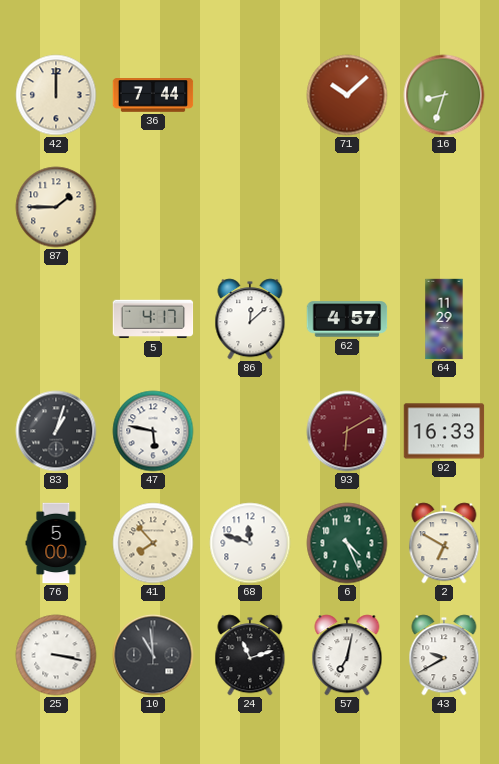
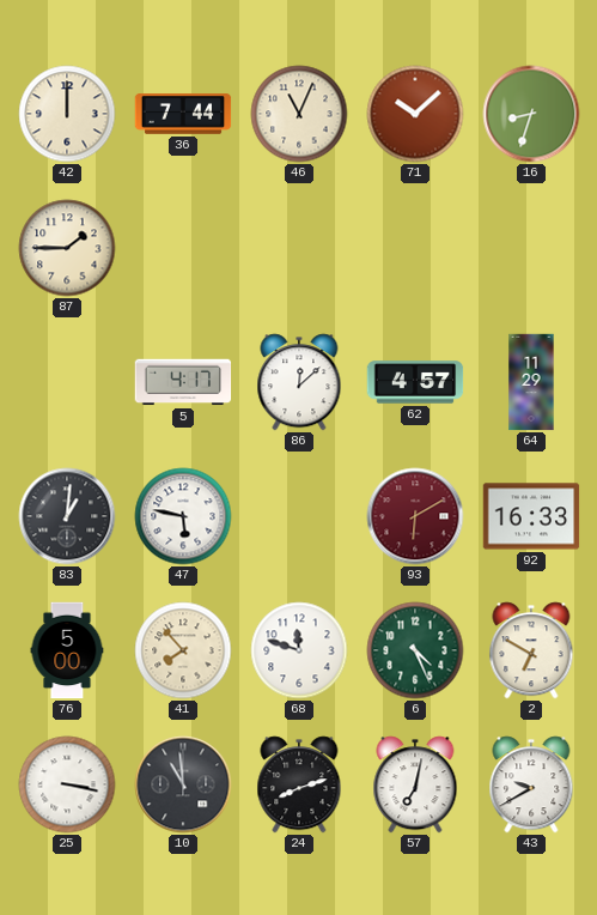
46: none -> 11:04
83: 1:03 -> 1:01
24: 11:12 -> 8:12
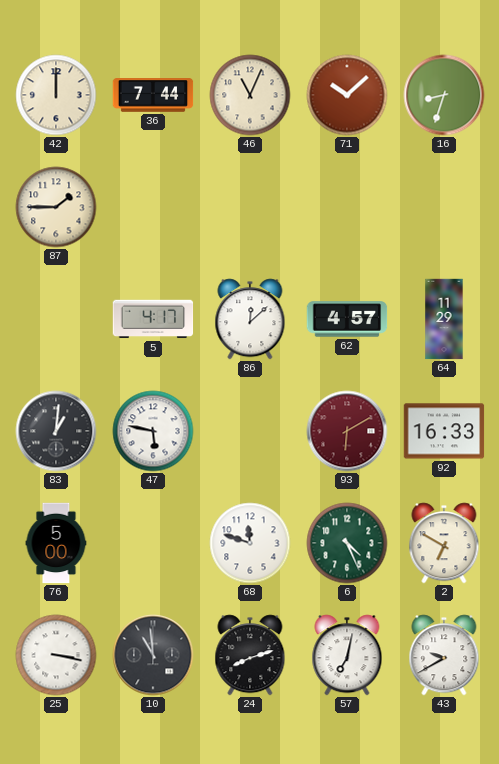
41: 7:53 -> none
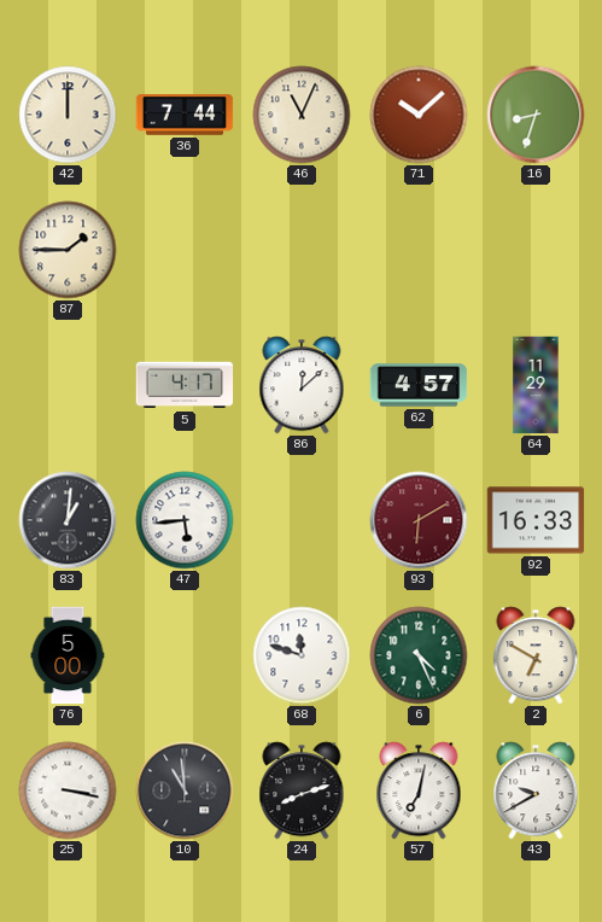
47: 5:47 -> 5:44
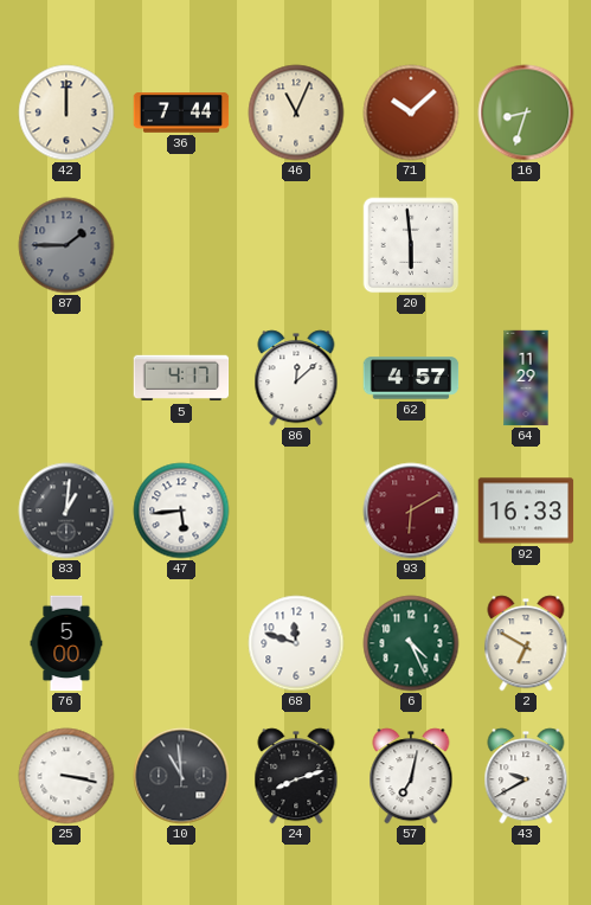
87 dial: cream -> grey
20: none -> 5:59
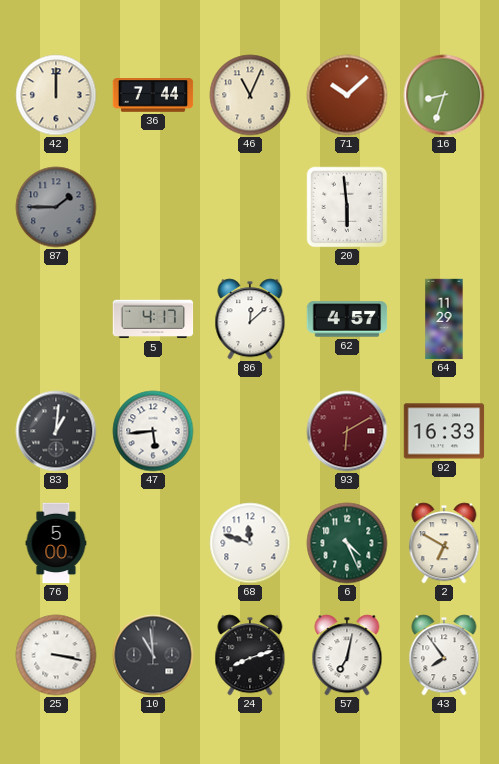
43: 9:40 -> 7:54
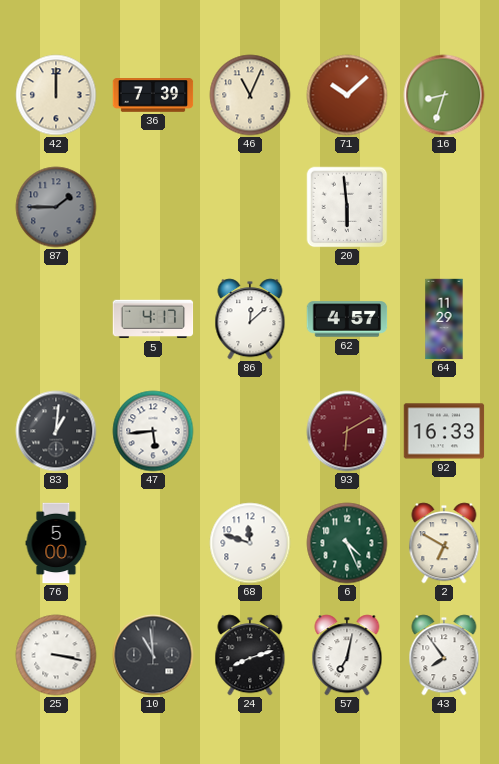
36: 7:44 -> 7:39
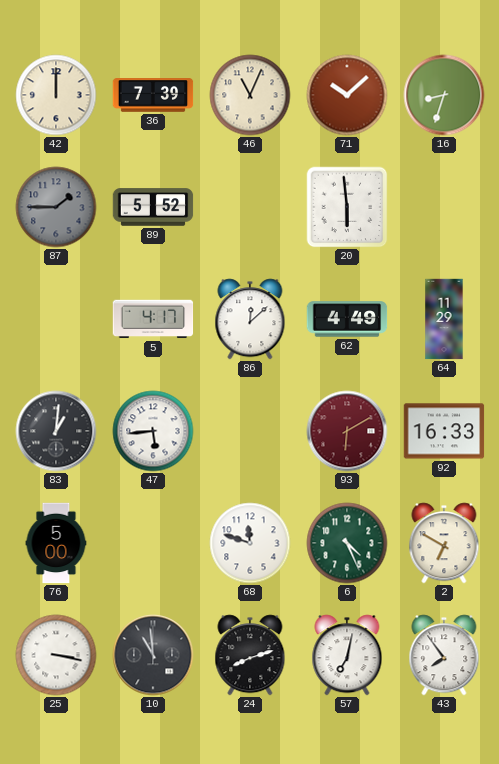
89: none -> 5:52
62: 4:57 -> 4:49
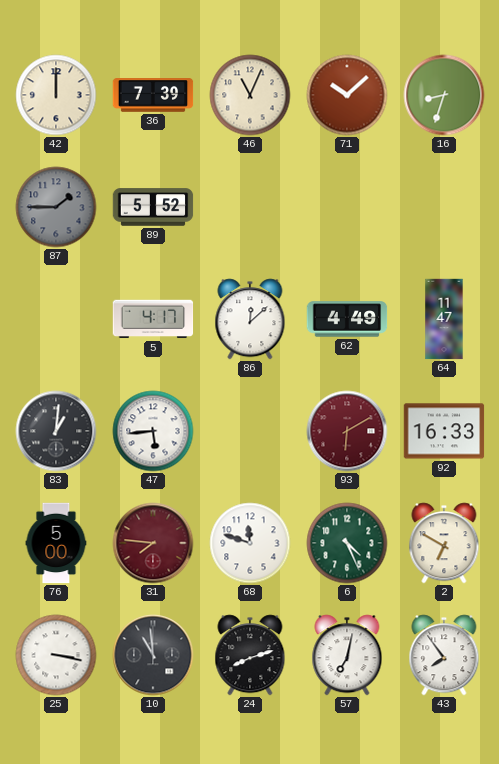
20: 5:59 -> none
64: 11:29 -> 11:47
31: none -> 7:46
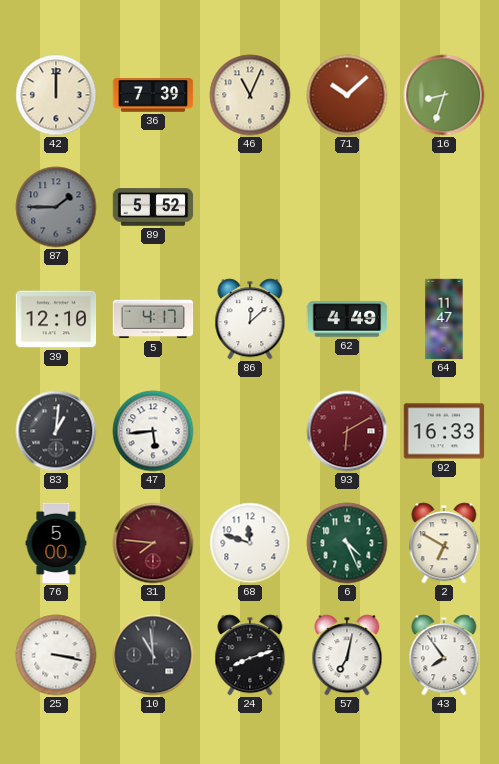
39: none -> 12:10
